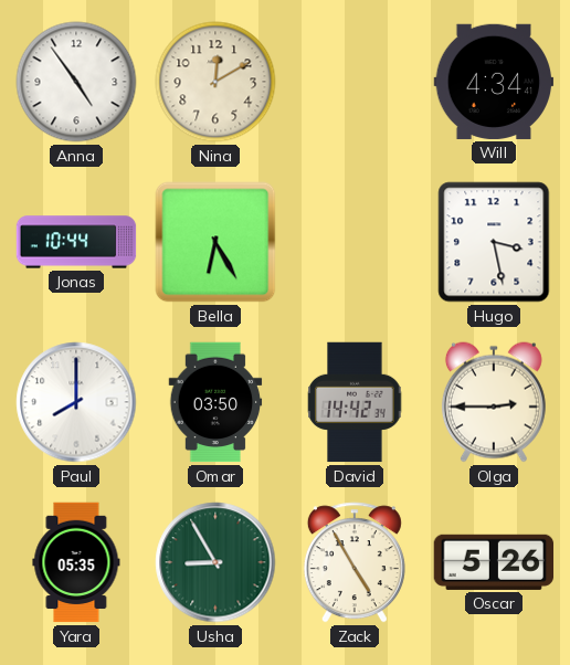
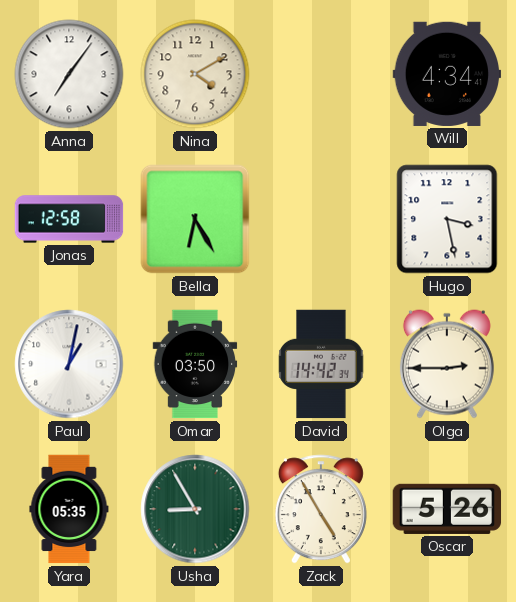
Anna: 4:54 -> 7:06
Nina: 12:10 -> 4:10
Jonas: 10:44 -> 12:58
Paul: 8:00 -> 1:02
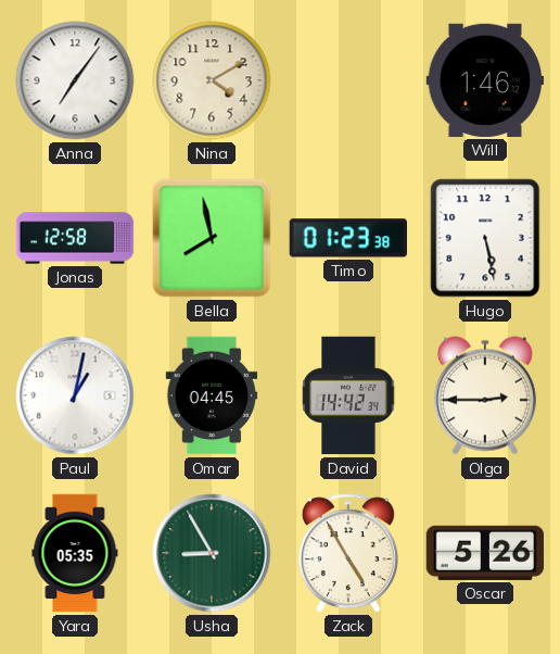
Will: 4:34 -> 1:46
Bella: 6:25 -> 7:58
Timo: none -> 01:23
Hugo: 3:28 -> 5:28
Omar: 03:50 -> 04:45
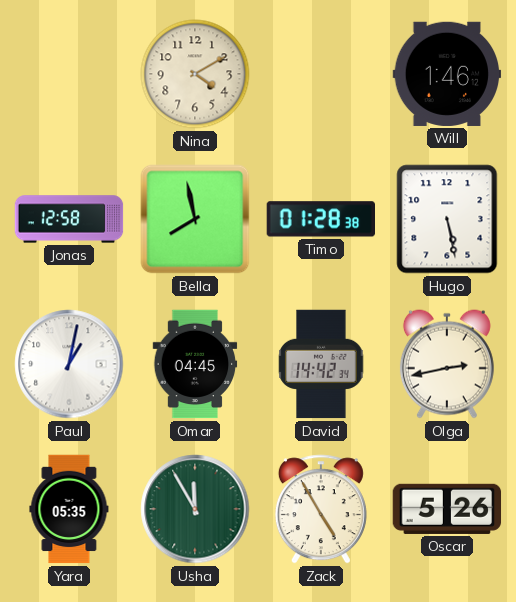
Anna: 7:06 -> none
Timo: 01:23 -> 01:28
Olga: 2:45 -> 2:43
Usha: 8:55 -> 11:55
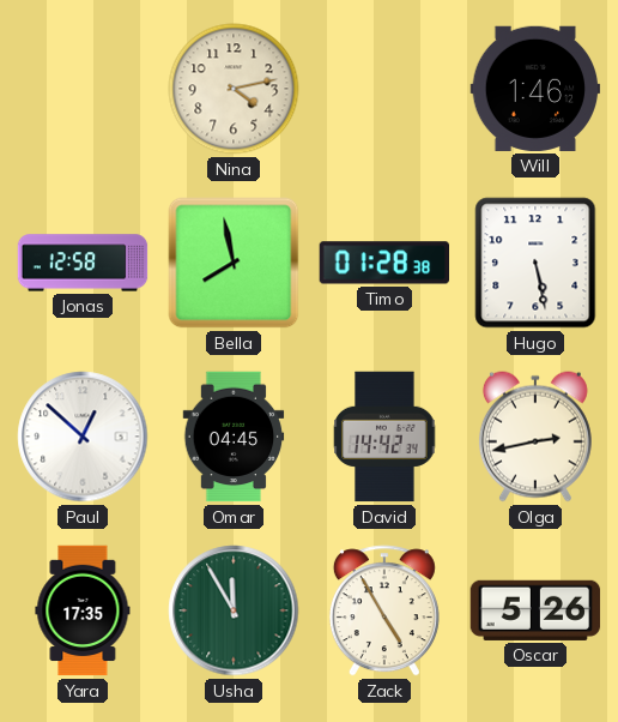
Nina: 4:10 -> 4:13
Paul: 1:02 -> 12:52
Yara: 05:35 -> 17:35
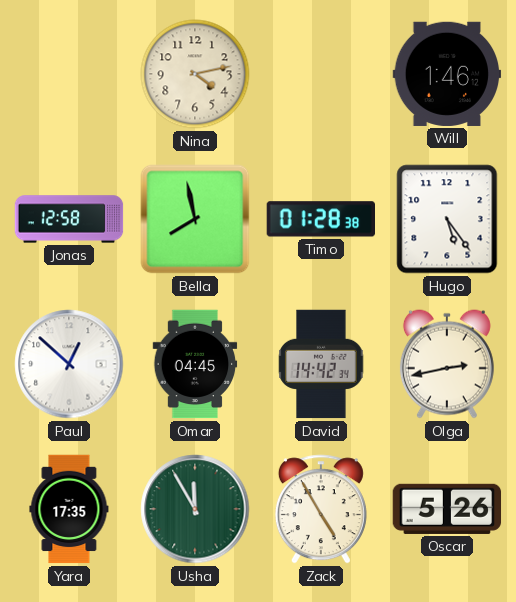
Hugo: 5:28 -> 5:24
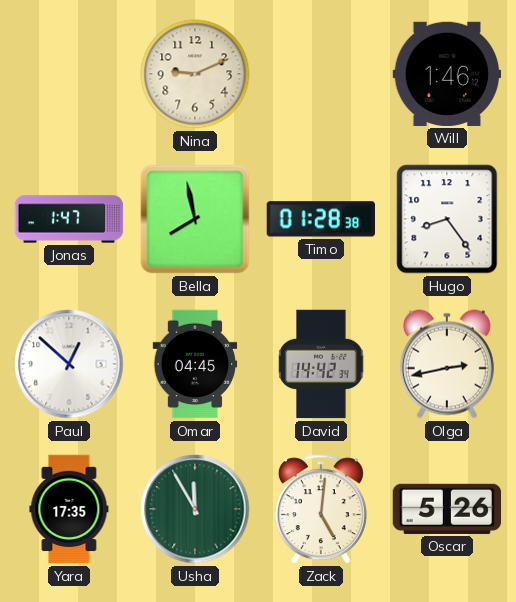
Nina: 4:13 -> 9:11
Jonas: 12:58 -> 1:47
Hugo: 5:24 -> 8:24
Zack: 4:55 -> 5:01
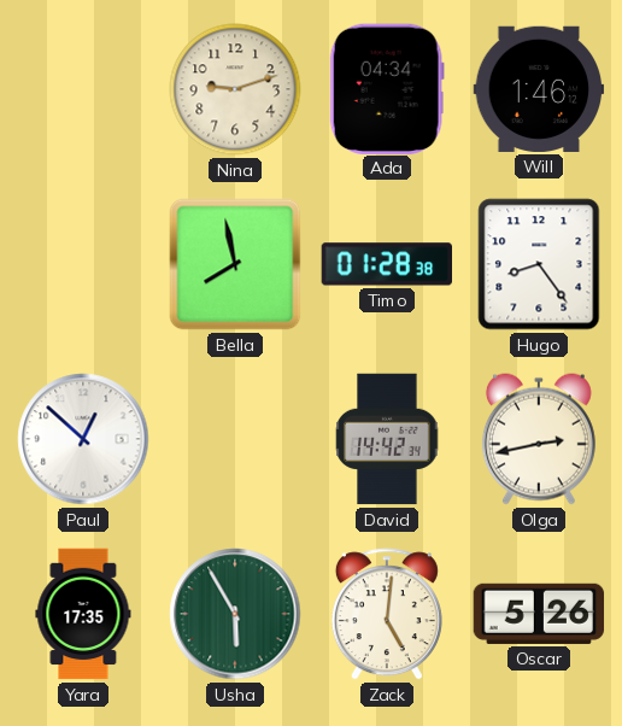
Nina: 9:11 -> 9:12
Ada: none -> 04:34
Jonas: 1:47 -> none
Omar: 04:45 -> none
Usha: 11:55 -> 5:55
